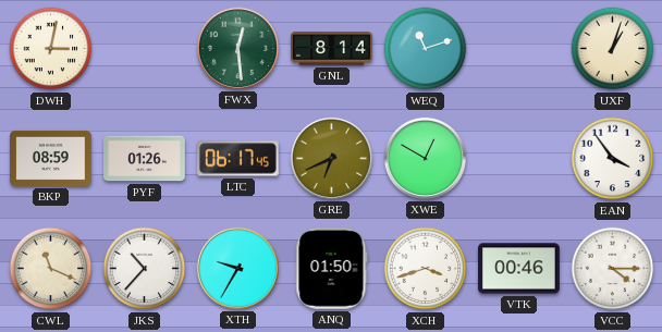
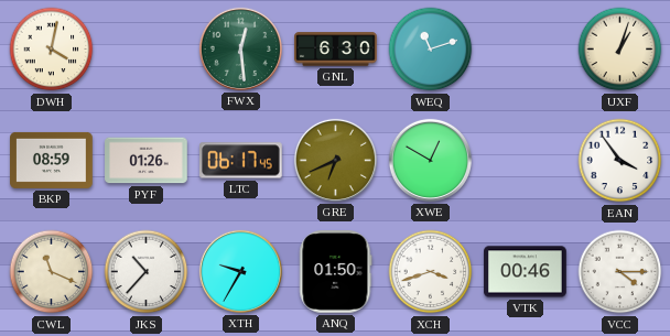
DWH: 3:02 -> 4:02
GNL: 8:14 -> 6:30
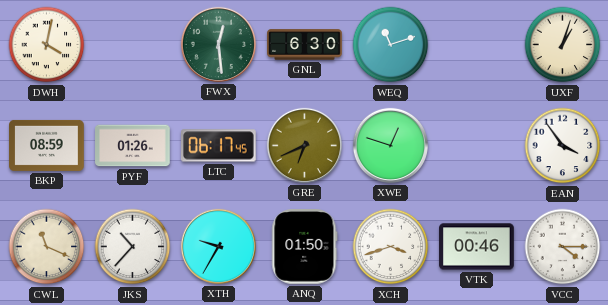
XWE: 12:50 -> 12:48
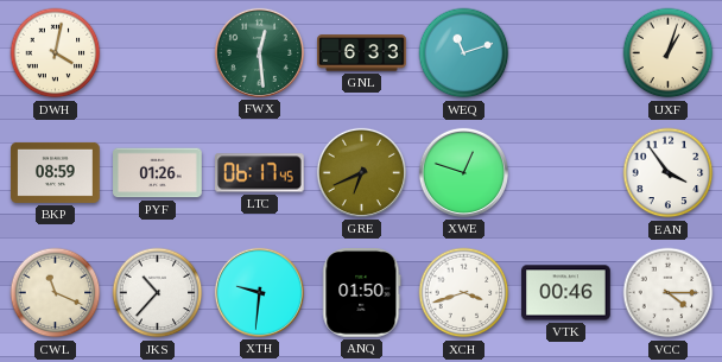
GNL: 6:30 -> 6:33
XTH: 9:35 -> 9:31
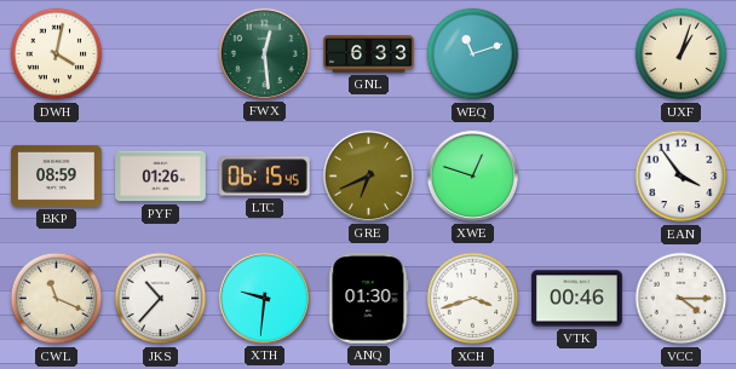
LTC: 06:17 -> 06:15
ANQ: 01:50 -> 01:30
